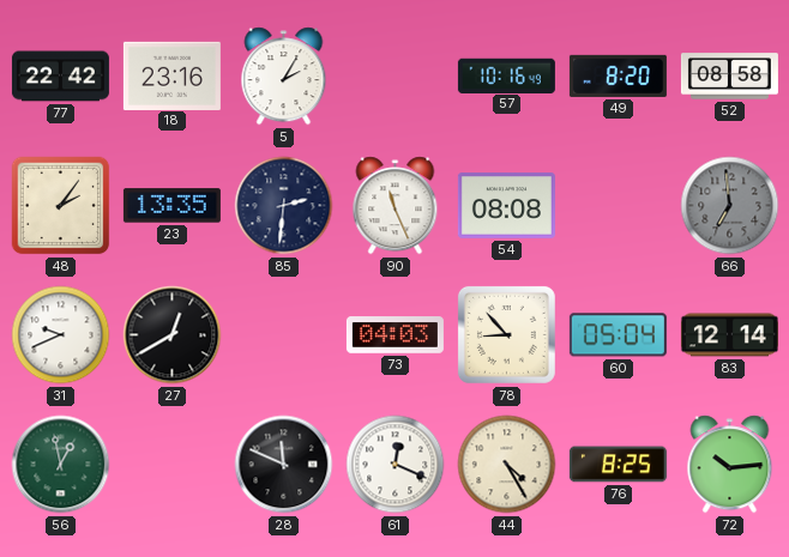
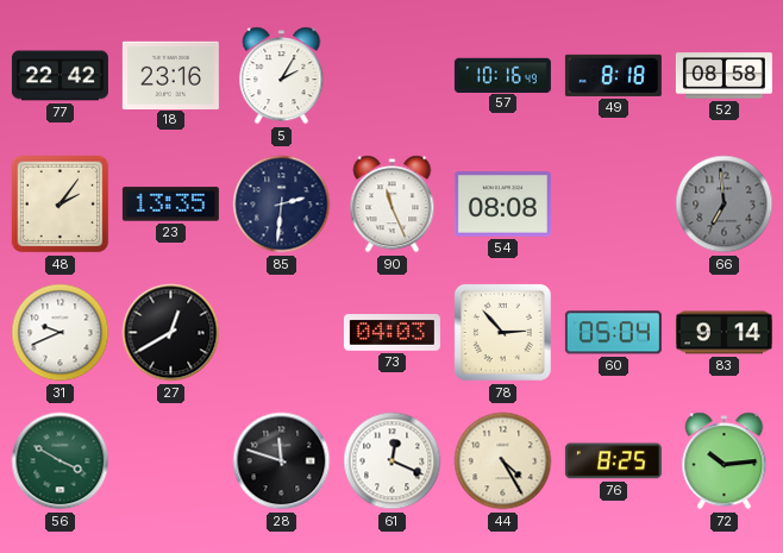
49: 8:20 -> 8:18
78: 8:53 -> 2:53
83: 12:14 -> 9:14
56: 12:58 -> 3:50
28: 11:49 -> 11:48
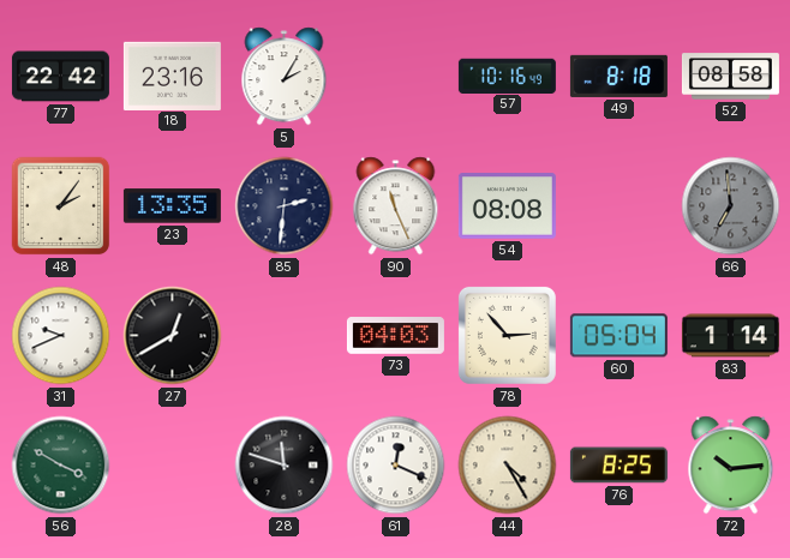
83: 9:14 -> 1:14
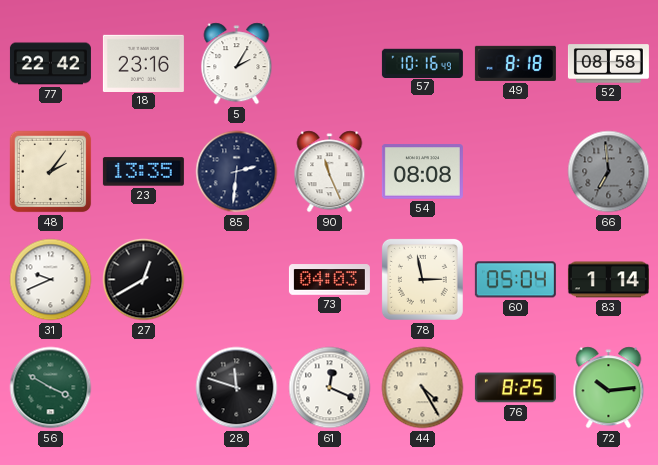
78: 2:53 -> 2:58
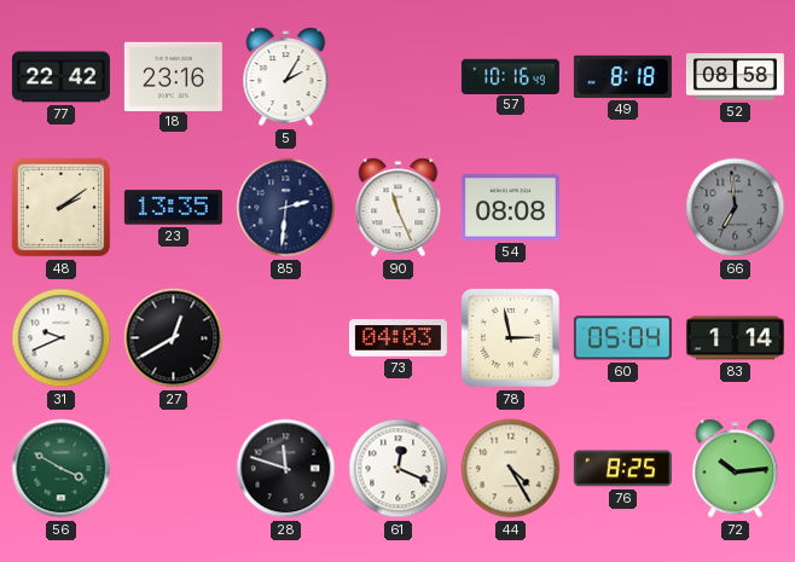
48: 2:06 -> 2:09
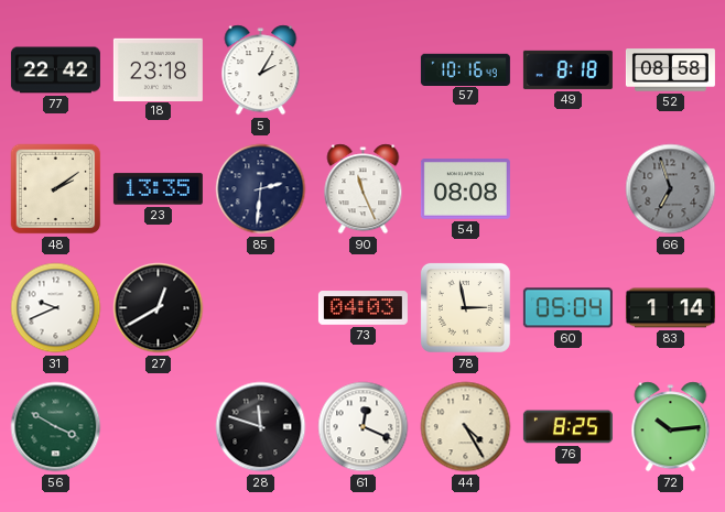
18: 23:16 -> 23:18
66: 6:59 -> 6:57
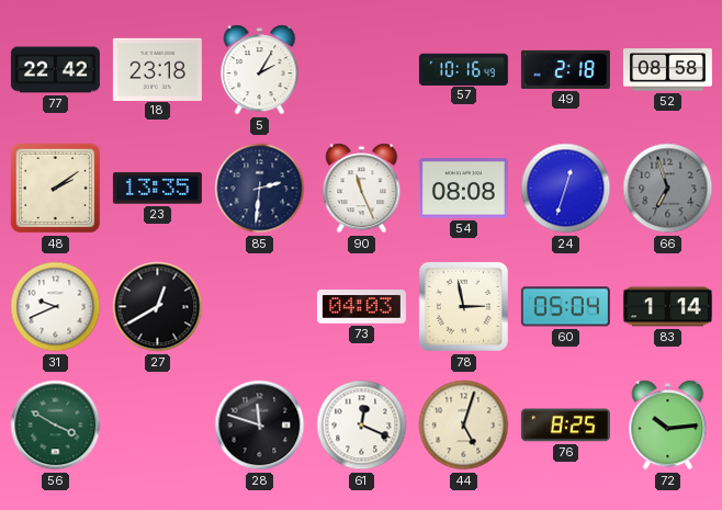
49: 8:18 -> 2:18
24: none -> 12:33
44: 4:25 -> 5:03
